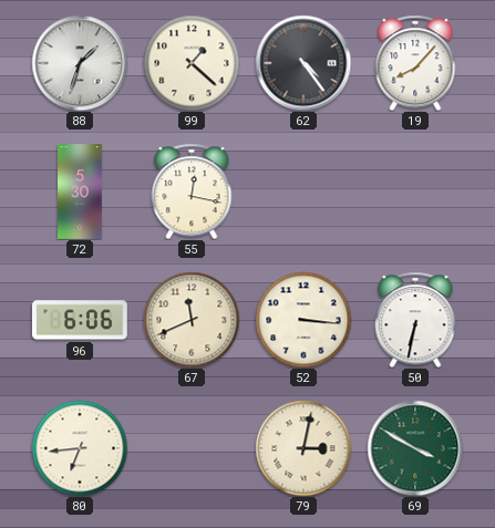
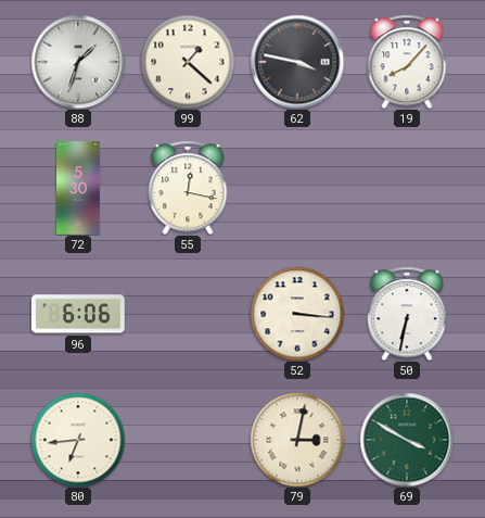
62: 4:24 -> 3:47
67: 11:41 -> none
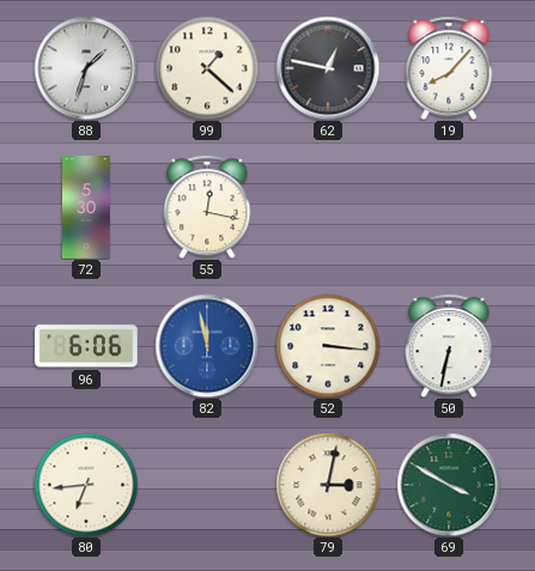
62: 3:47 -> 12:47
82: none -> 11:58
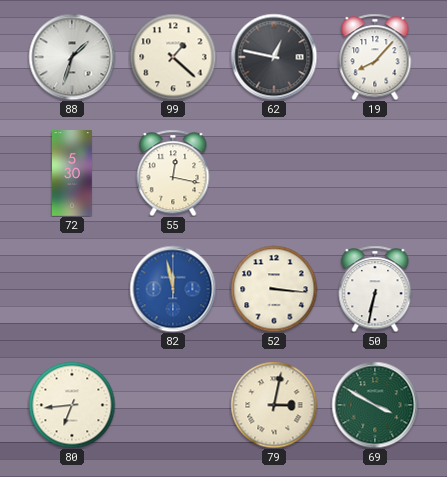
96: 6:06 -> none
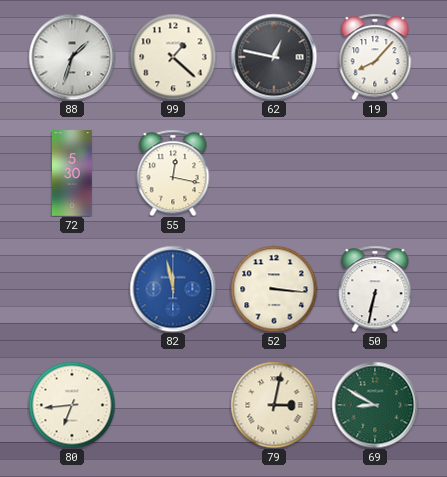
69: 3:50 -> 8:50
